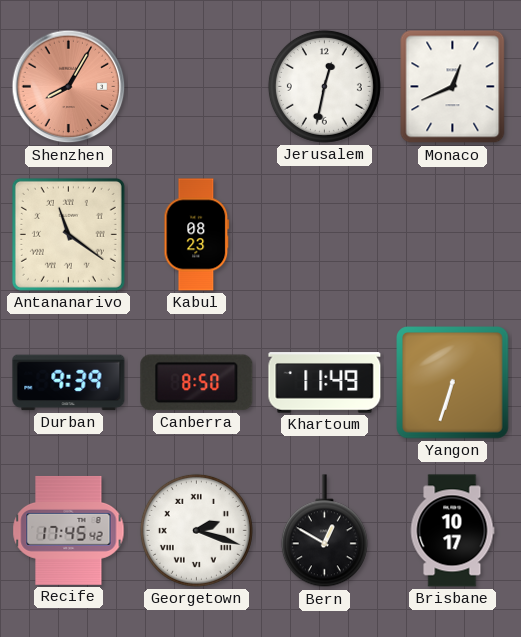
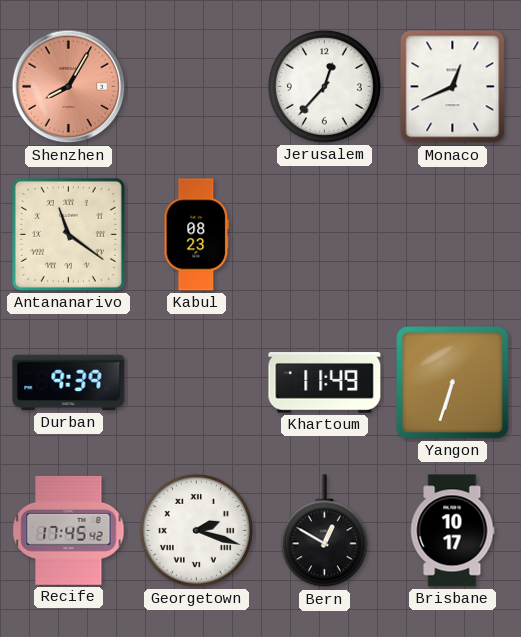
Jerusalem: 12:32 -> 12:37
Canberra: 8:50 -> none
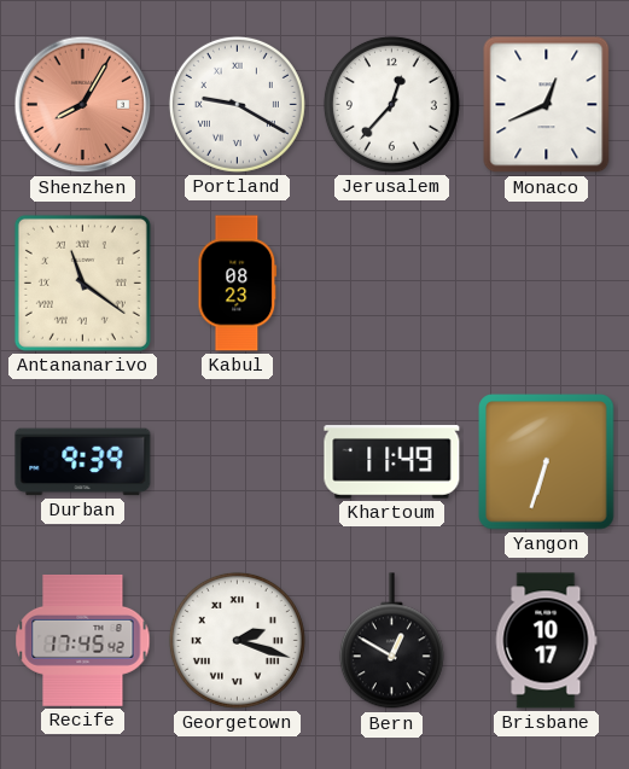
Portland: none -> 9:20
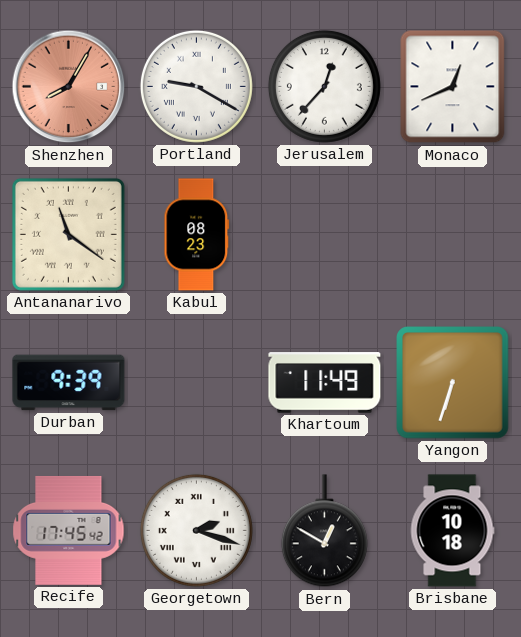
Brisbane: 10:17 -> 10:18
